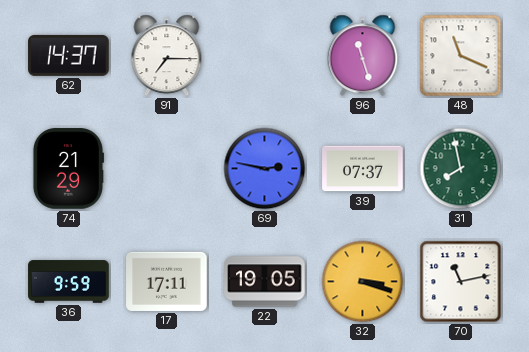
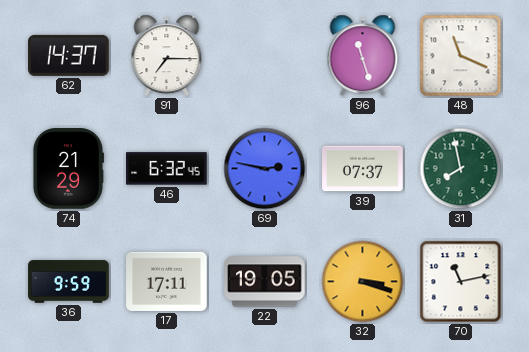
46: none -> 6:32
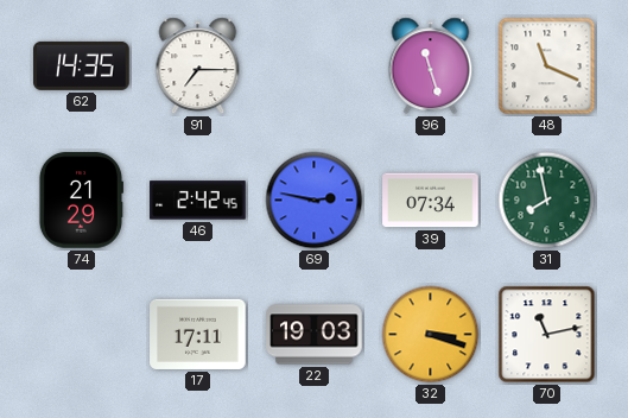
62: 14:37 -> 14:35
46: 6:32 -> 2:42
39: 07:37 -> 07:34
36: 9:59 -> none
22: 19:05 -> 19:03
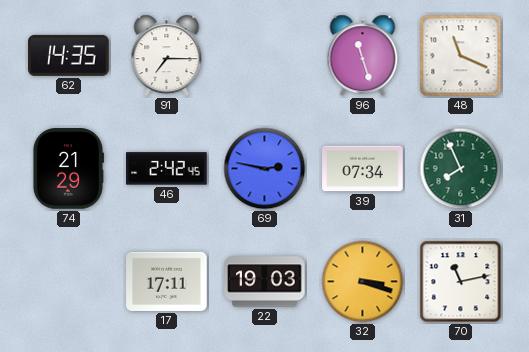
31: 7:58 -> 7:56
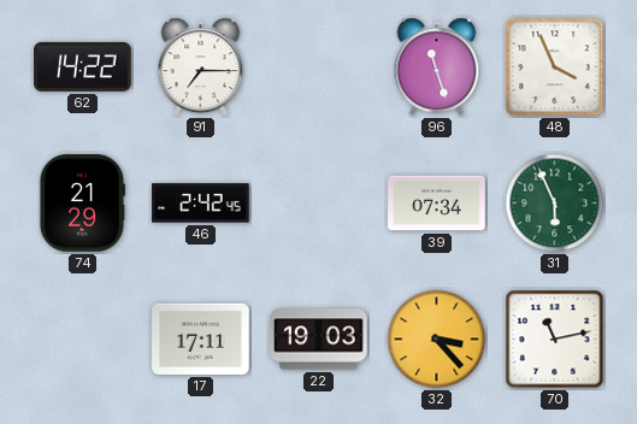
62: 14:35 -> 14:22
48: 11:19 -> 3:56
69: 2:47 -> none
31: 7:56 -> 5:56
32: 3:18 -> 3:23
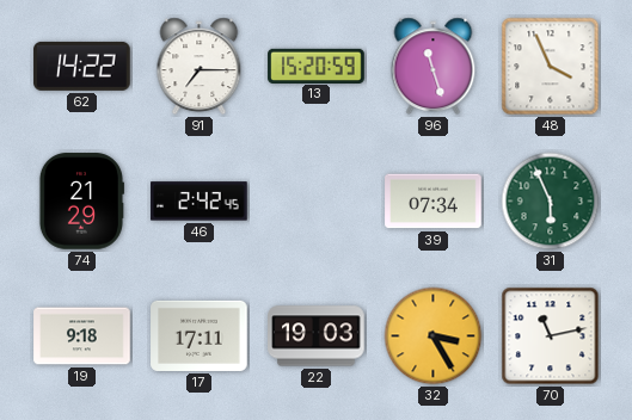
13: none -> 15:20
19: none -> 9:18
32: 3:23 -> 3:25
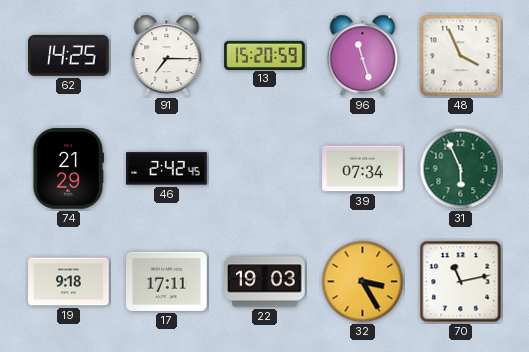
62: 14:22 -> 14:25
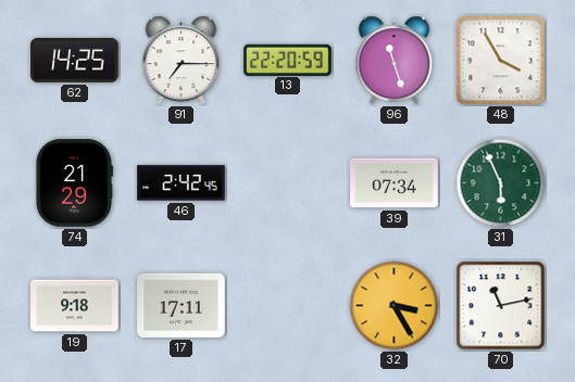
13: 15:20 -> 22:20
48: 3:56 -> 3:55
22: 19:03 -> none
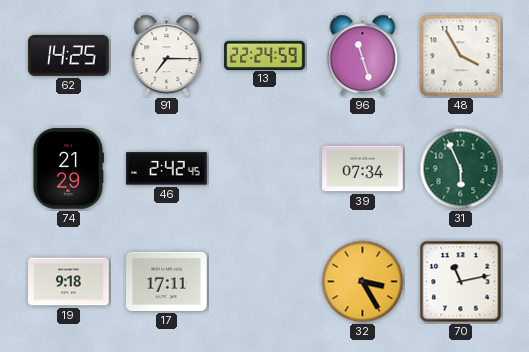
13: 22:20 -> 22:24
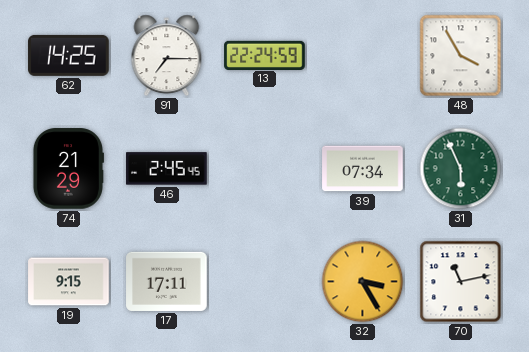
96: 11:27 -> none
46: 2:42 -> 2:45
19: 9:18 -> 9:15
